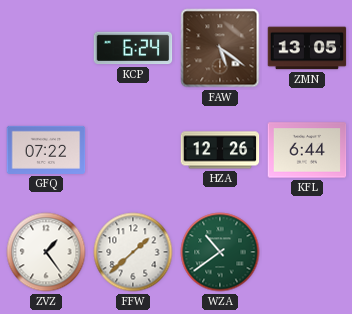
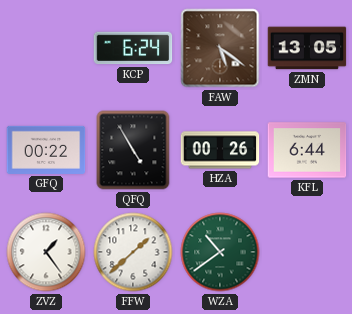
GFQ: 07:22 -> 00:22
QFQ: none -> 4:55
HZA: 12:26 -> 00:26
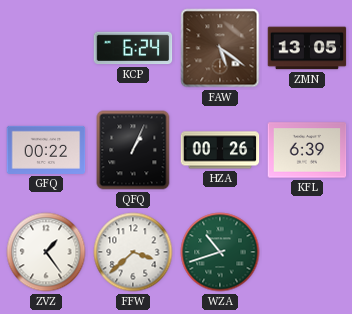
QFQ: 4:55 -> 1:04
KFL: 6:44 -> 6:39
FFW: 1:38 -> 3:38
WZA: 10:39 -> 10:42
